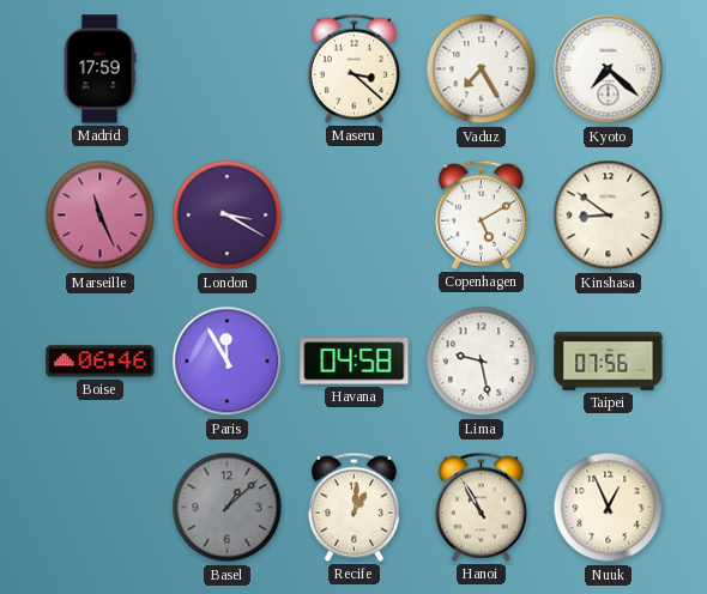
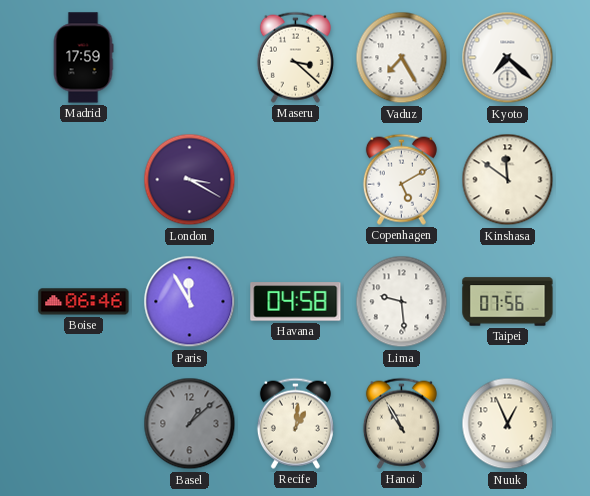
Marseille: 11:26 -> none
Kinshasa: 8:51 -> 11:51
Lima: 9:28 -> 9:29
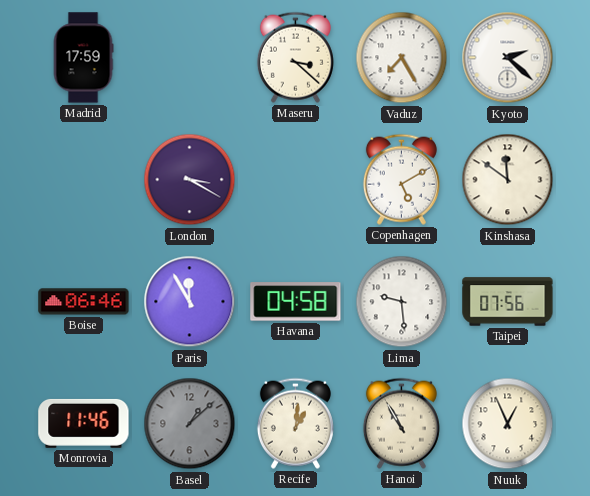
Kyoto: 7:22 -> 2:22
Monrovia: none -> 11:46
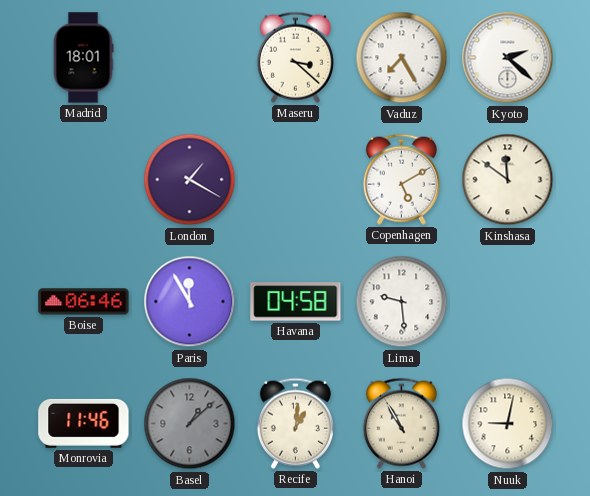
Madrid: 17:59 -> 18:01
London: 3:20 -> 1:20
Taipei: 07:56 -> none
Nuuk: 12:56 -> 9:02
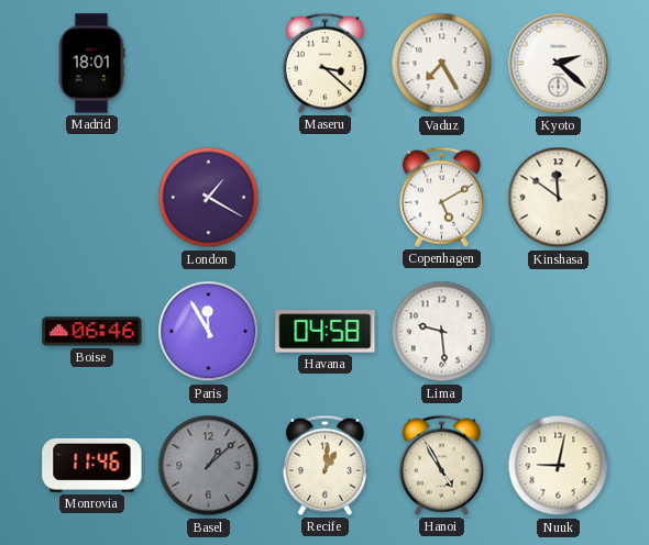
Hanoi: 10:55 -> 4:55
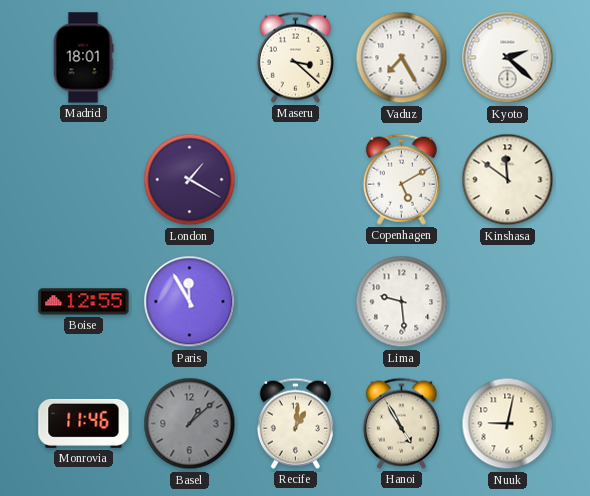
Boise: 06:46 -> 12:55
Havana: 04:58 -> none
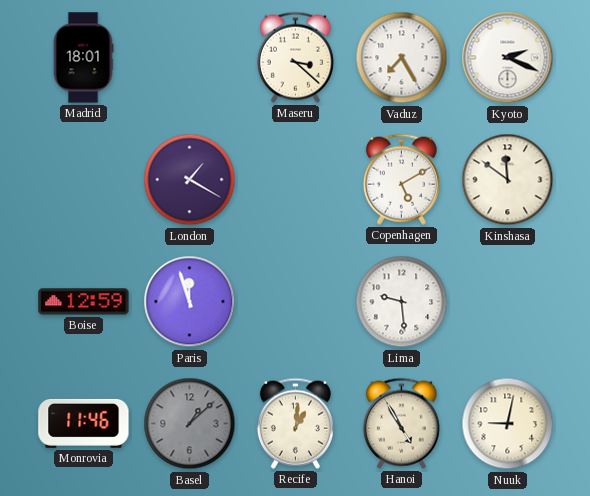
Kyoto: 2:22 -> 2:19
Boise: 12:55 -> 12:59
Paris: 11:55 -> 11:57
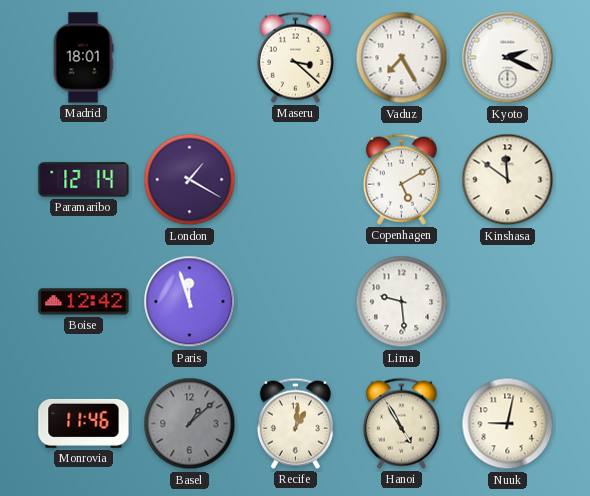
Paramaribo: none -> 12:14
Boise: 12:59 -> 12:42
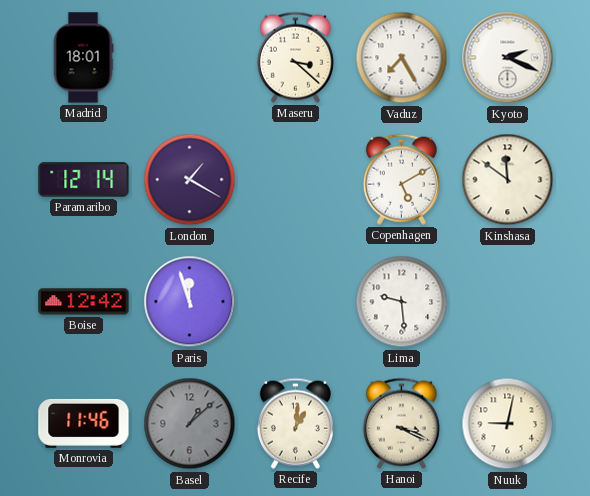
Hanoi: 4:55 -> 3:19
